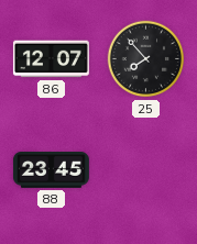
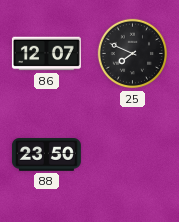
25: 7:53 -> 7:49
88: 23:45 -> 23:50
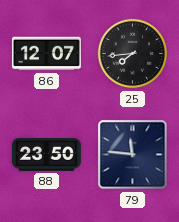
25: 7:49 -> 7:44
79: none -> 11:46
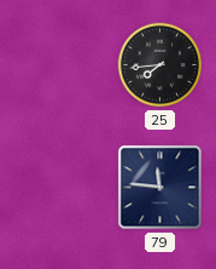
86: 12:07 -> none
88: 23:50 -> none
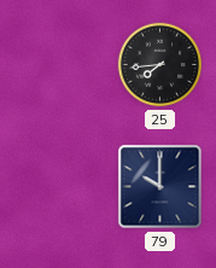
79: 11:46 -> 10:00
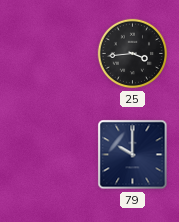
25: 7:44 -> 3:44
